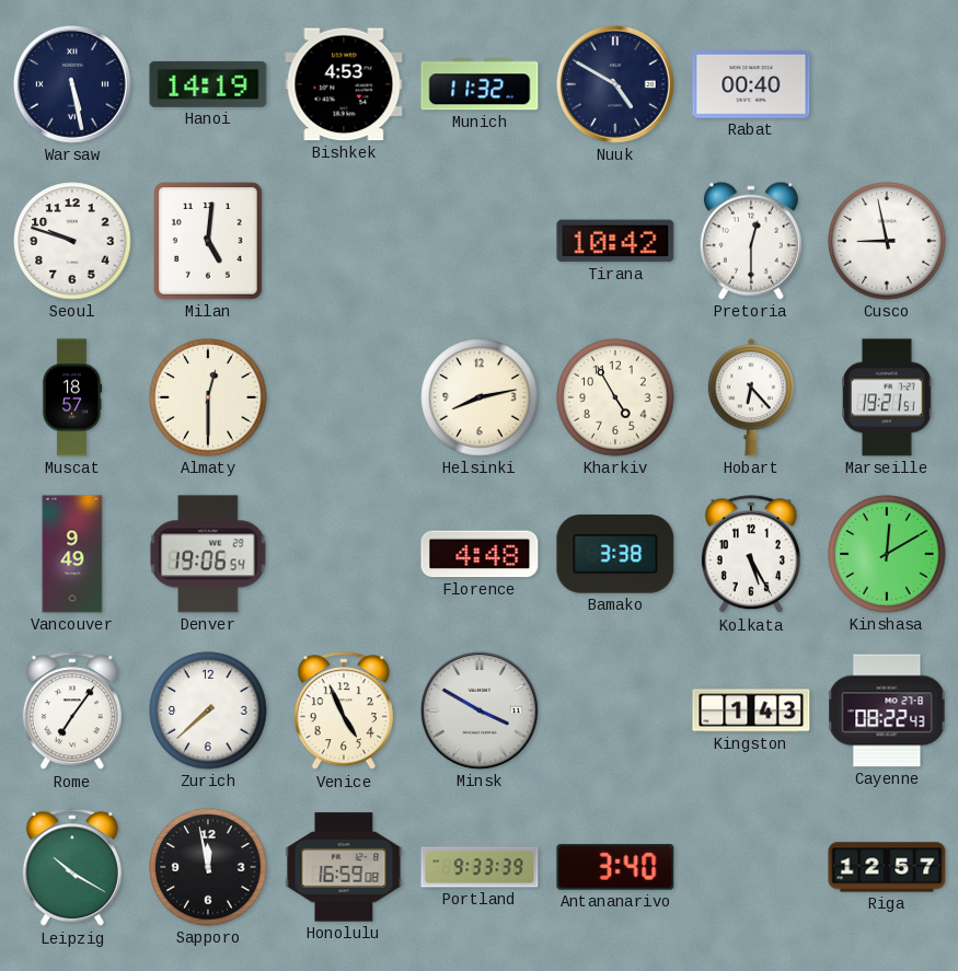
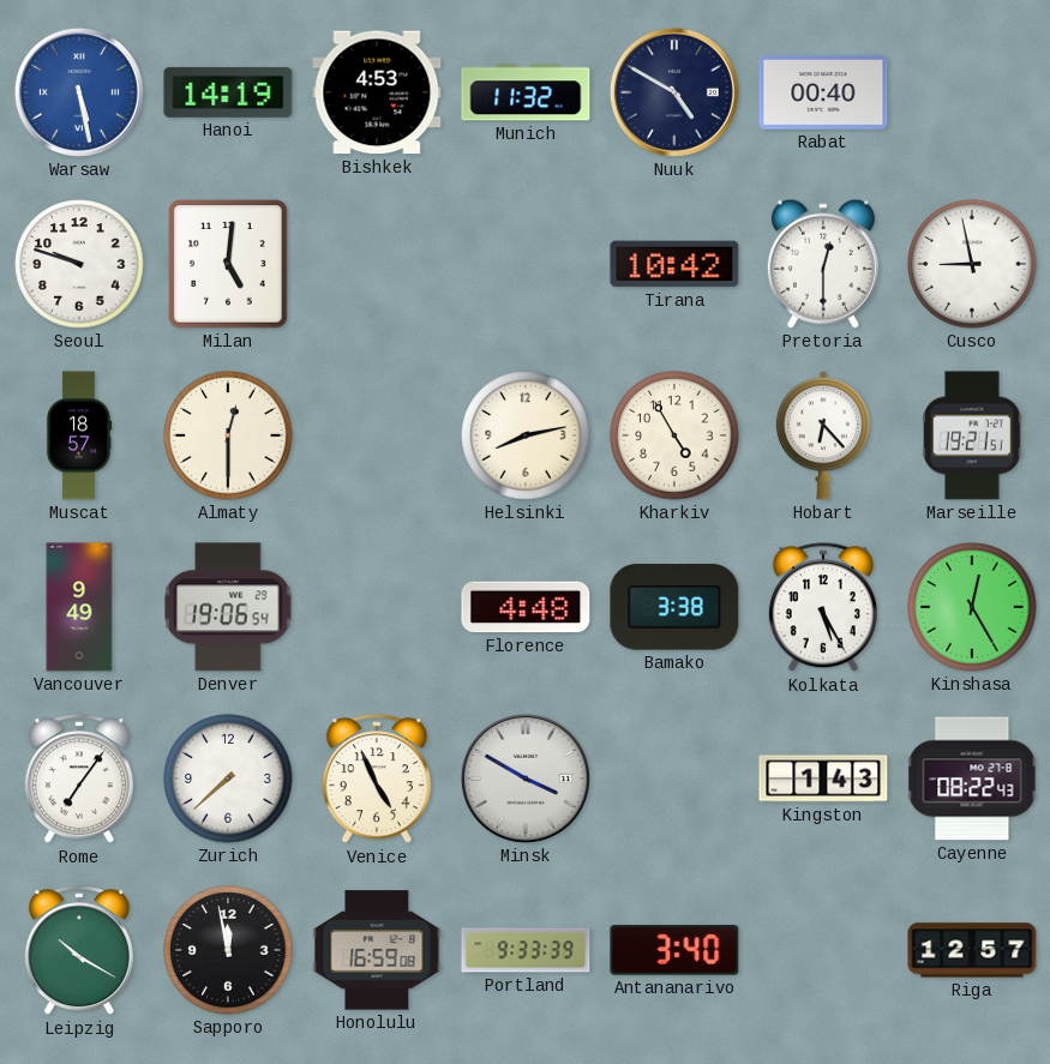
Warsaw dial: navy -> blue
Kinshasa: 12:10 -> 12:25
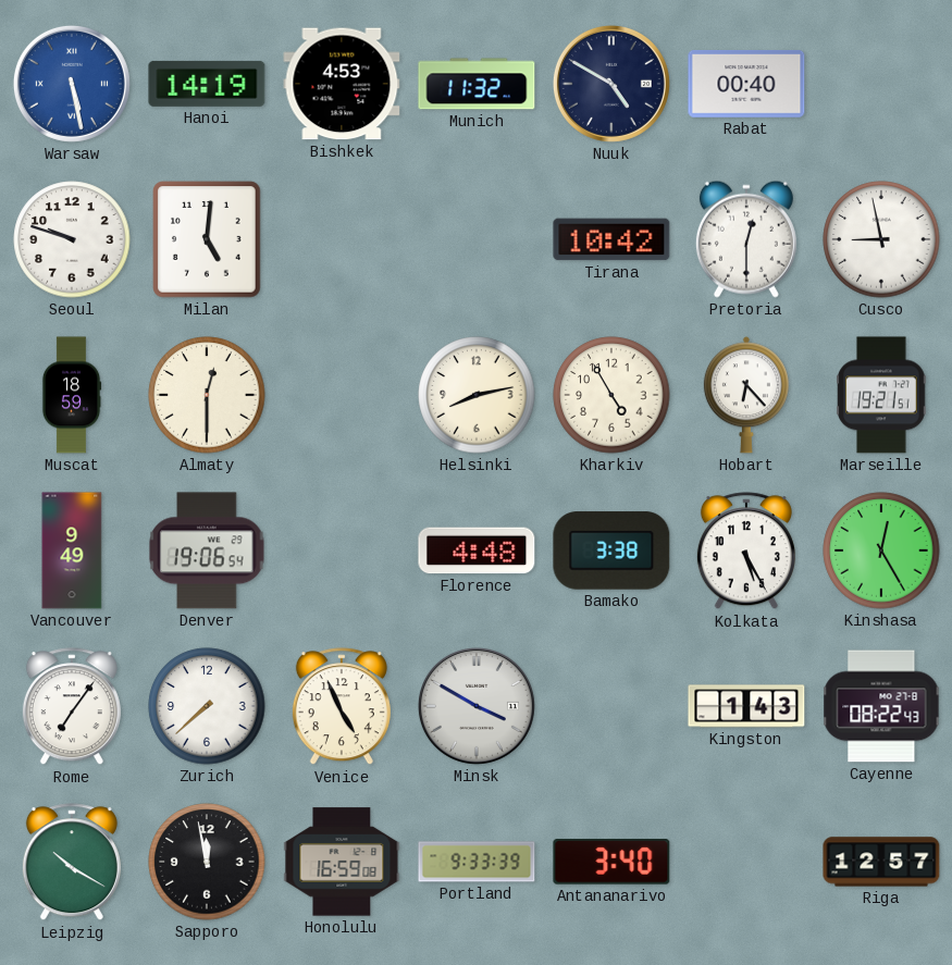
Muscat: 18:57 -> 18:59
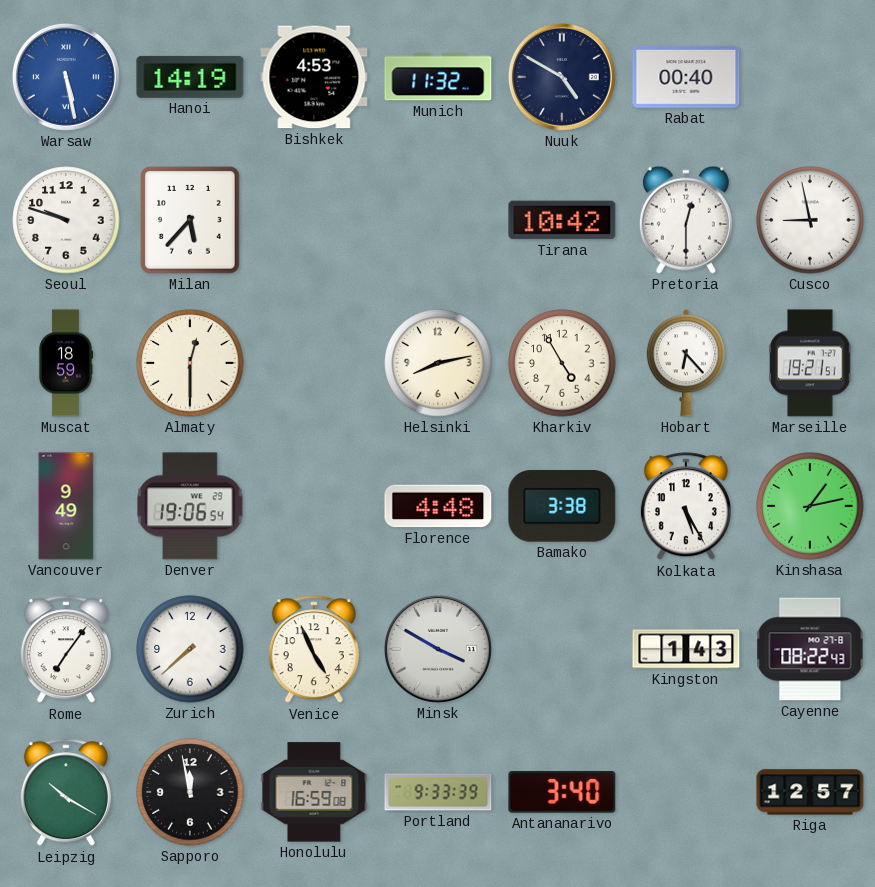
Milan: 5:01 -> 5:37
Kinshasa: 12:25 -> 1:13
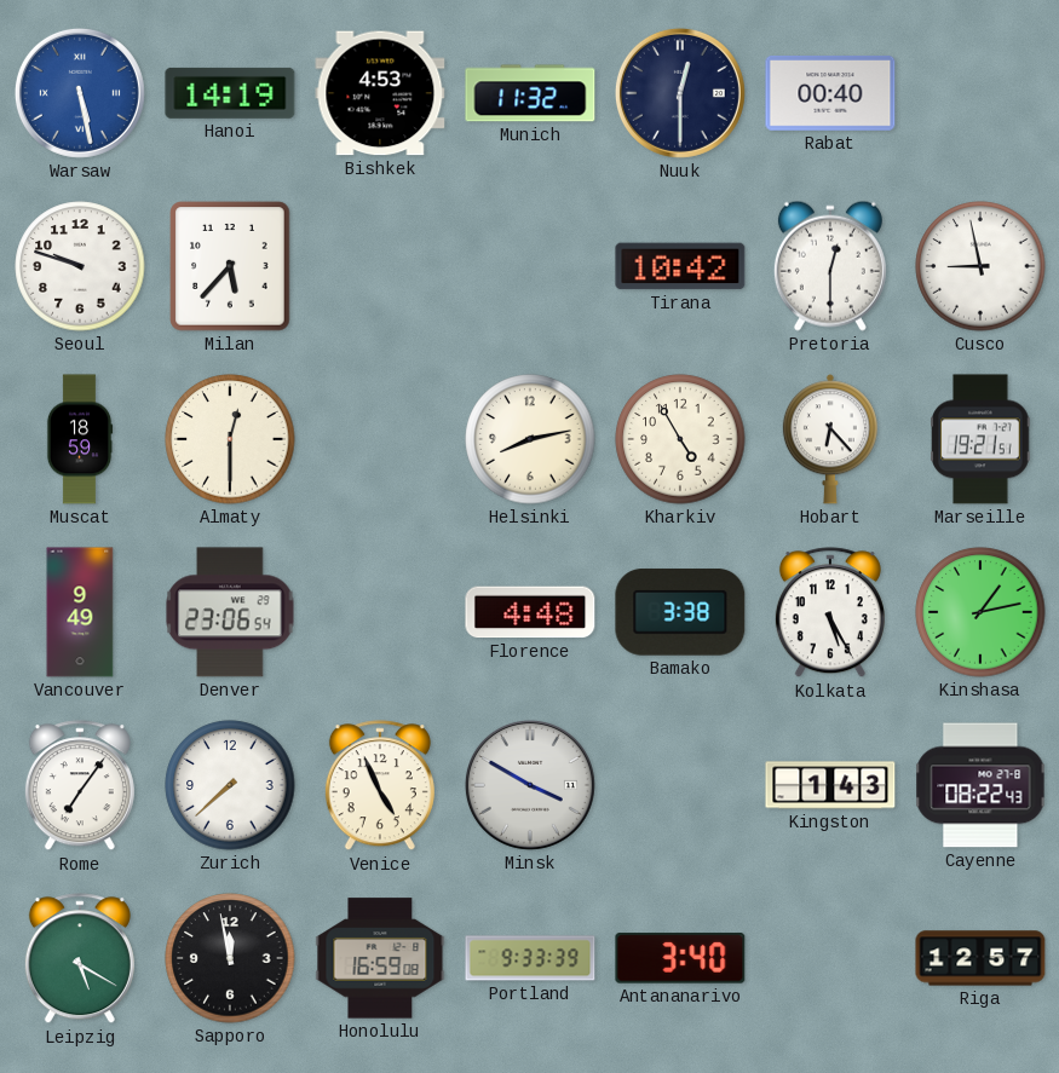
Nuuk: 4:50 -> 12:30
Denver: 19:06 -> 23:06
Leipzig: 10:20 -> 5:20
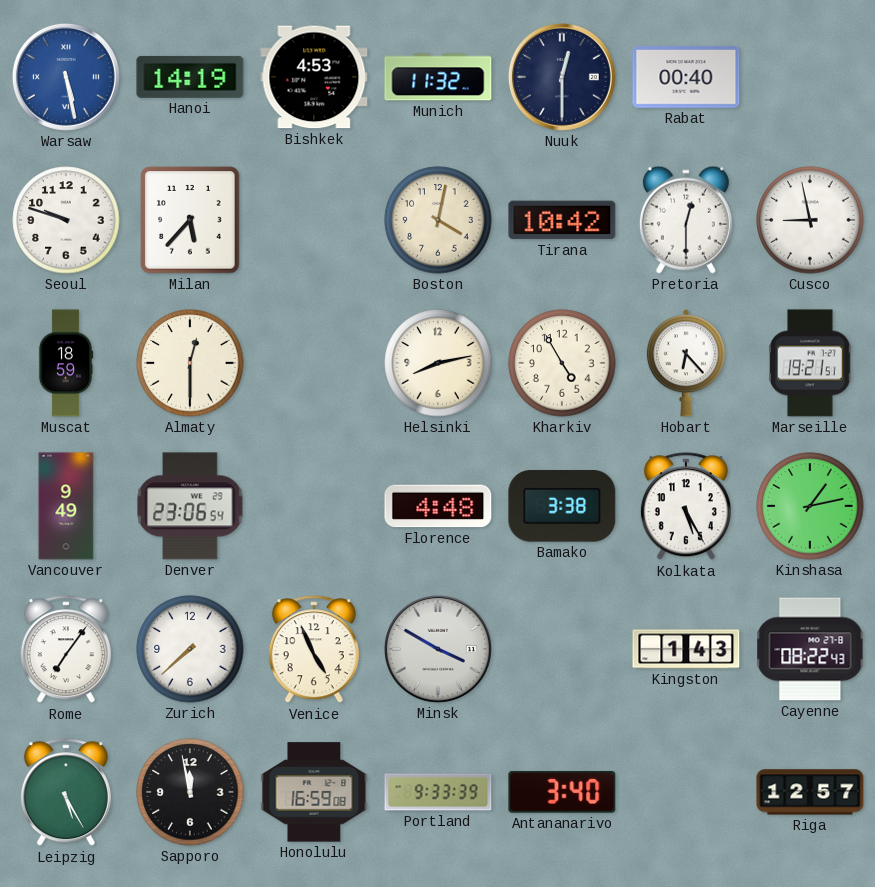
Boston: none -> 4:02
Leipzig: 5:20 -> 5:25
